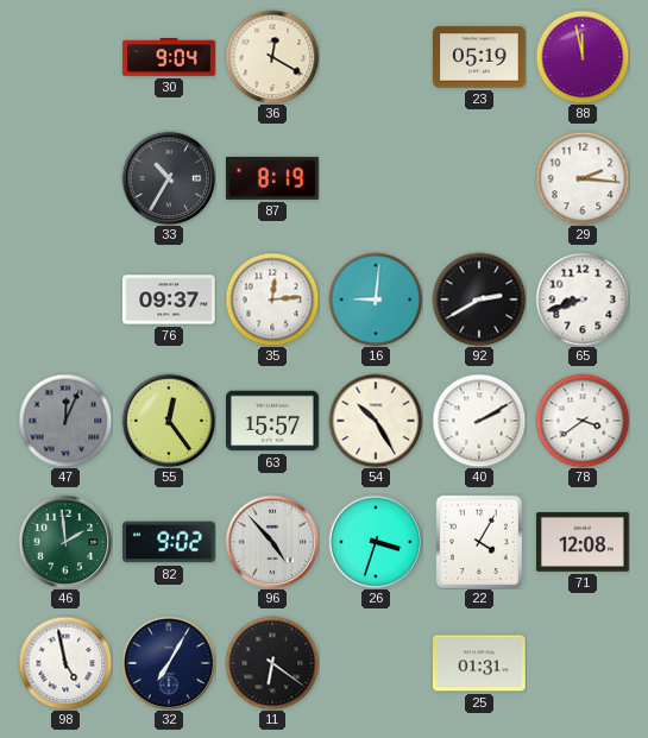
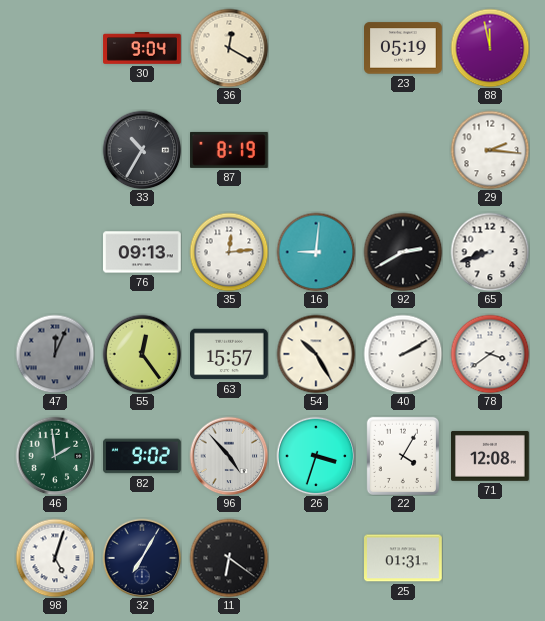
76: 09:37 -> 09:13
98: 4:58 -> 5:03
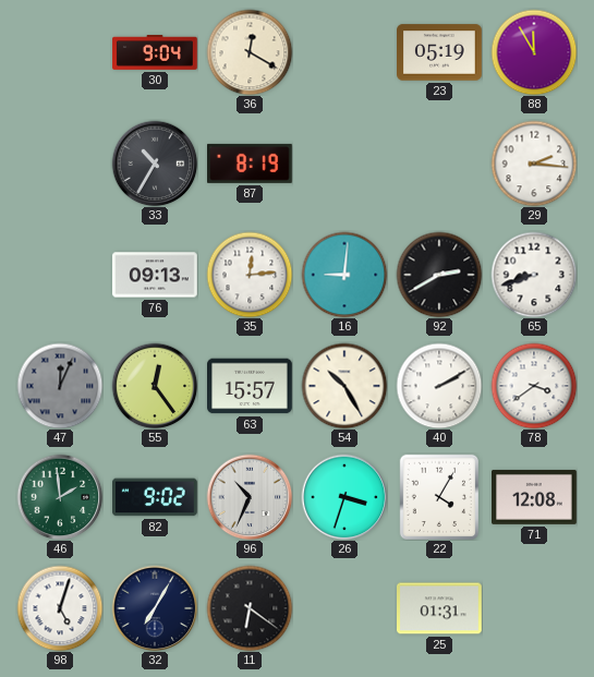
88: 11:58 -> 11:55
96: 4:53 -> 10:34
